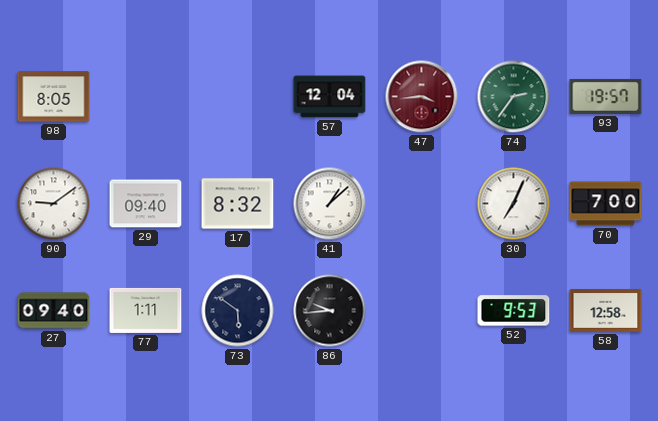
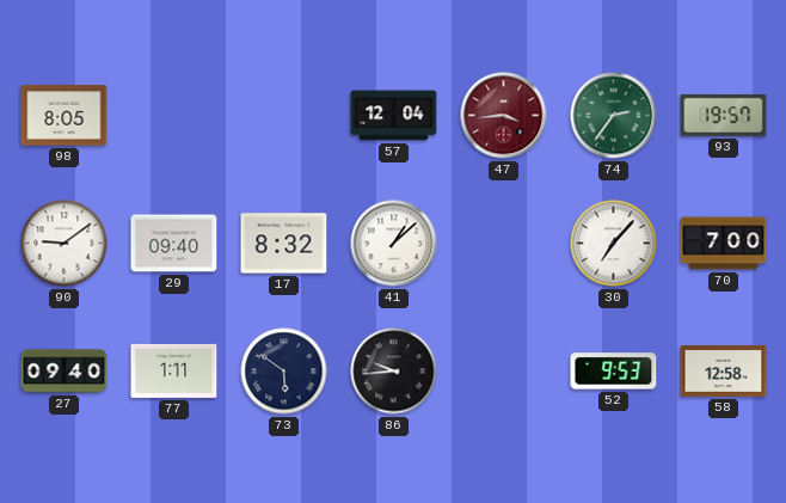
30: 7:04 -> 7:07
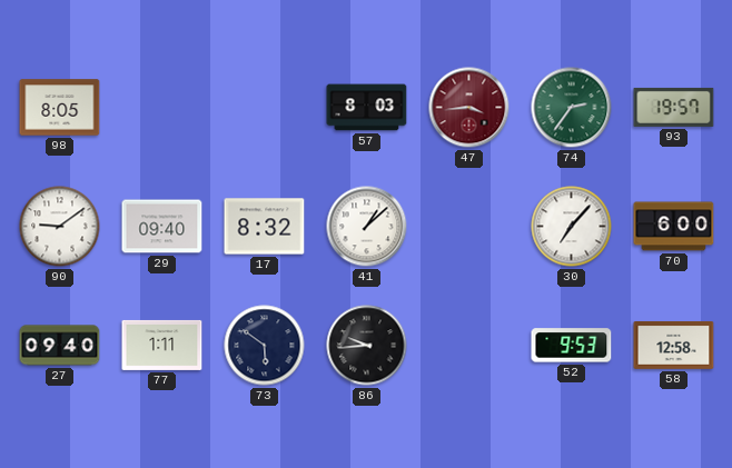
57: 12:04 -> 8:03
70: 7:00 -> 6:00
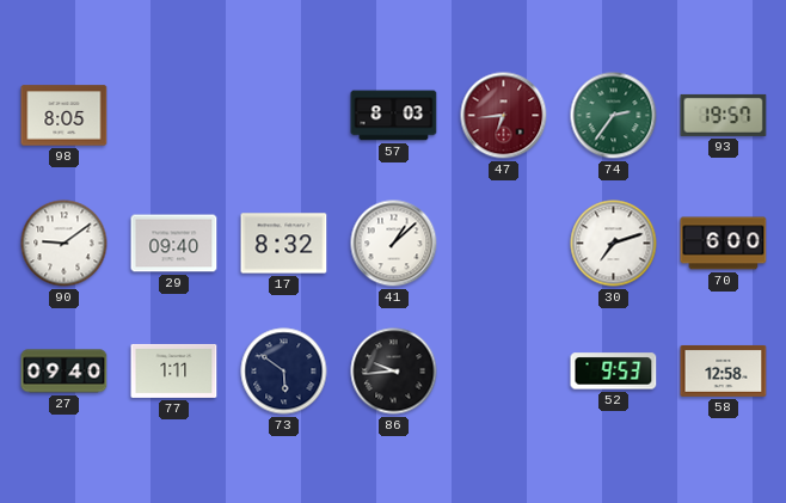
47: 3:44 -> 6:44
30: 7:07 -> 7:12
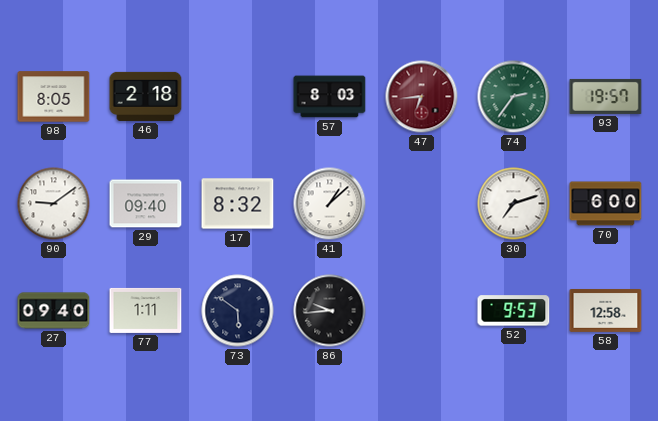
46: none -> 2:18
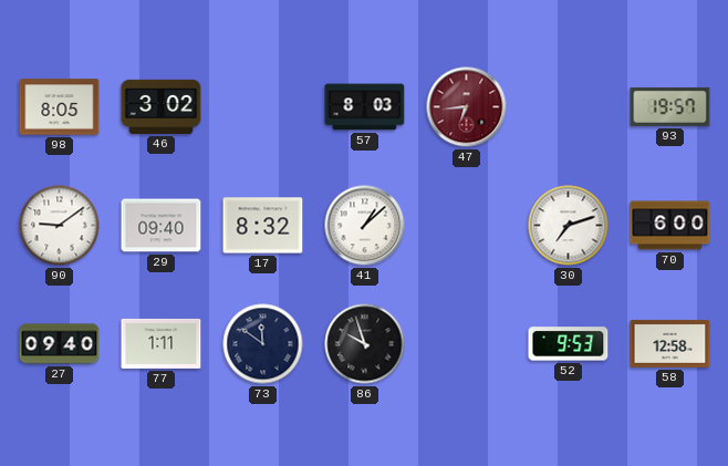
46: 2:18 -> 3:02
74: 2:36 -> none
73: 5:51 -> 11:51
86: 9:44 -> 9:57
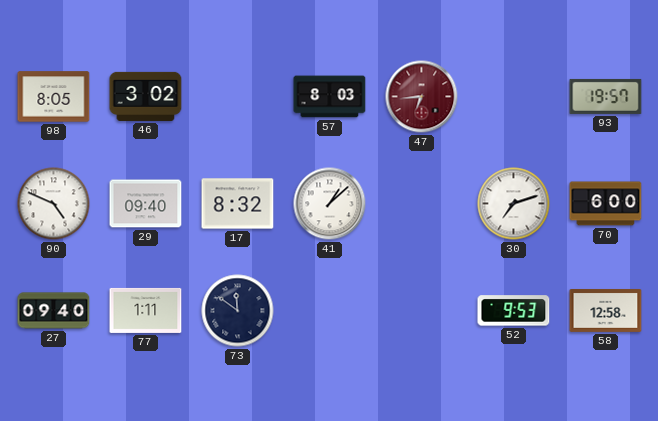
90: 9:09 -> 4:49
86: 9:57 -> none
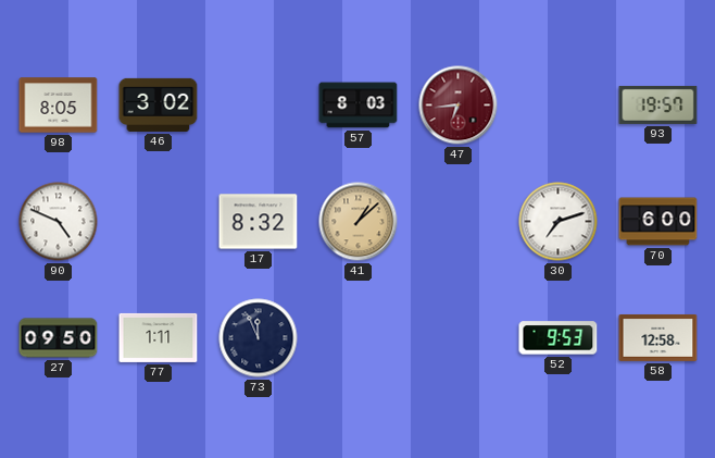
29: 09:40 -> none
41 dial: white -> champagne
27: 09:40 -> 09:50
73: 11:51 -> 11:56
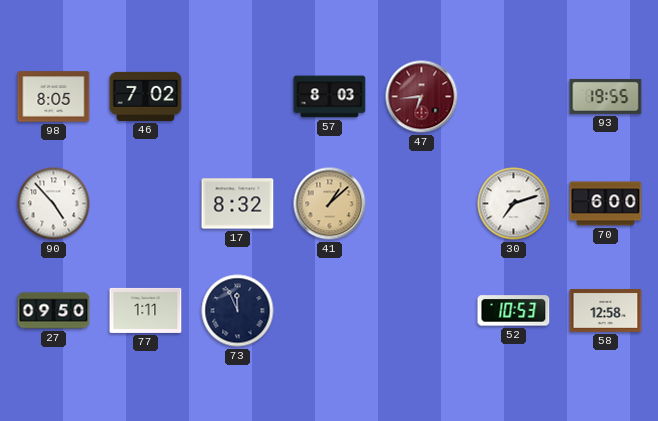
46: 3:02 -> 7:02
93: 19:57 -> 19:55
90: 4:49 -> 4:53
52: 9:53 -> 10:53
